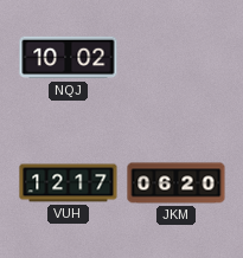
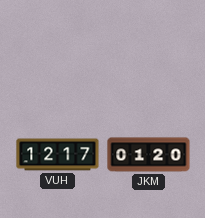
NQJ: 10:02 -> none
JKM: 06:20 -> 01:20
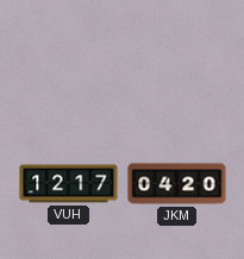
JKM: 01:20 -> 04:20
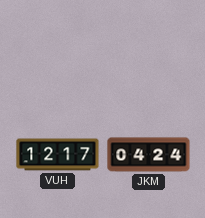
JKM: 04:20 -> 04:24
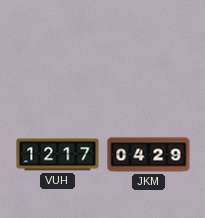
JKM: 04:24 -> 04:29
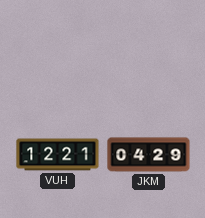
VUH: 12:17 -> 12:21
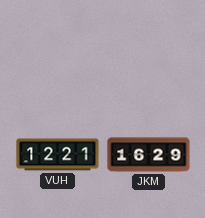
JKM: 04:29 -> 16:29
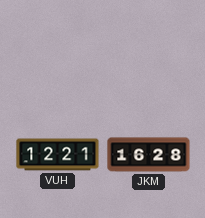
JKM: 16:29 -> 16:28
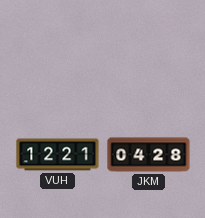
JKM: 16:28 -> 04:28
